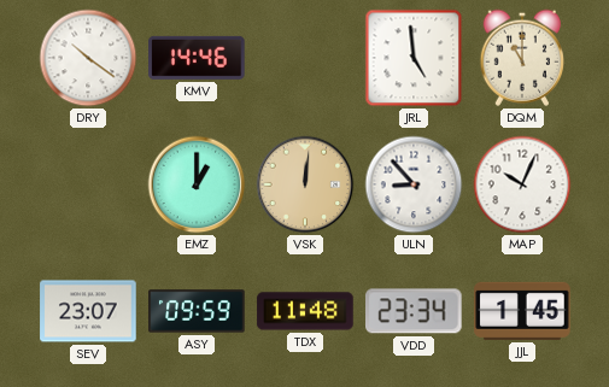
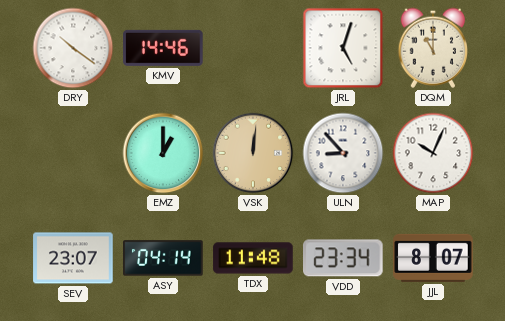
JRL: 4:59 -> 5:03
ASY: 09:59 -> 04:14
JJL: 1:45 -> 8:07
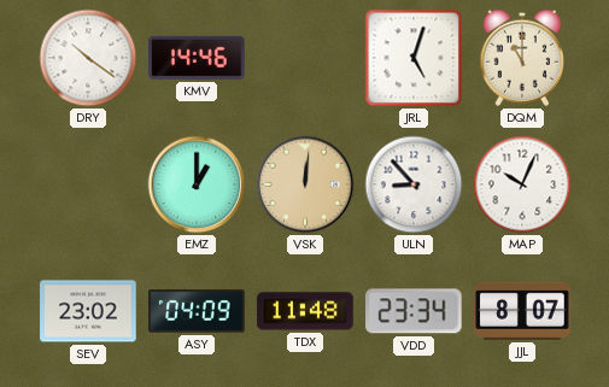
SEV: 23:07 -> 23:02
ASY: 04:14 -> 04:09
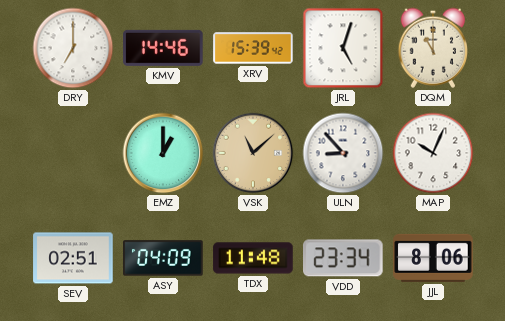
DRY: 10:21 -> 7:00
XRV: none -> 15:39
VSK: 12:01 -> 11:08
SEV: 23:02 -> 02:51
JJL: 8:07 -> 8:06
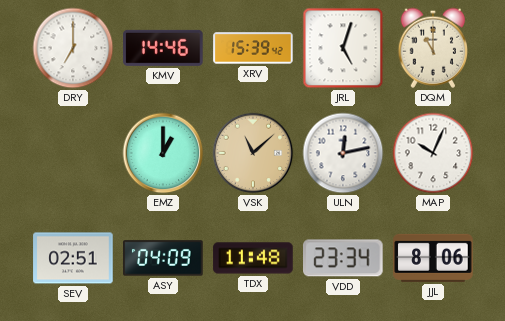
ULN: 8:53 -> 12:13
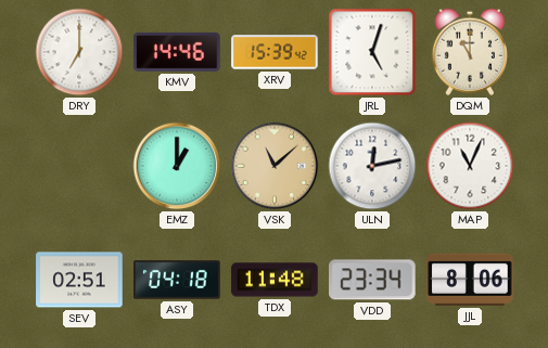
MAP: 10:04 -> 11:04
ASY: 04:09 -> 04:18
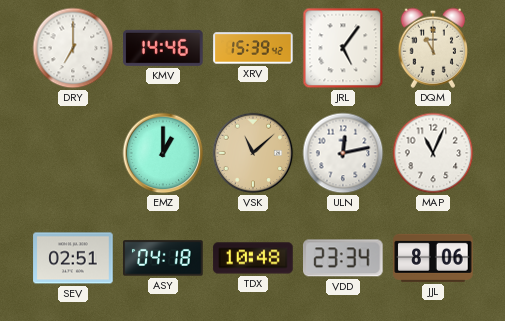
JRL: 5:03 -> 5:06
TDX: 11:48 -> 10:48
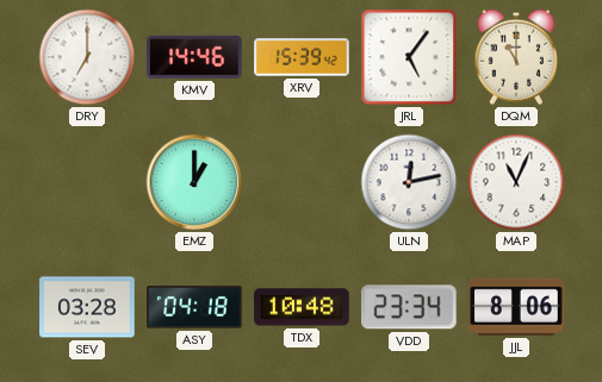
VSK: 11:08 -> none
SEV: 02:51 -> 03:28
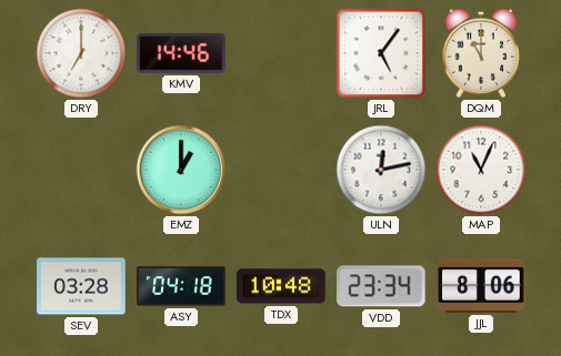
XRV: 15:39 -> none
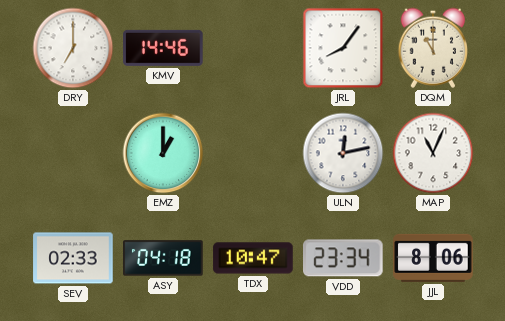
JRL: 5:06 -> 8:06
SEV: 03:28 -> 02:33
TDX: 10:48 -> 10:47
